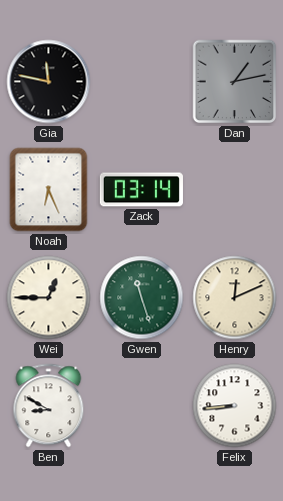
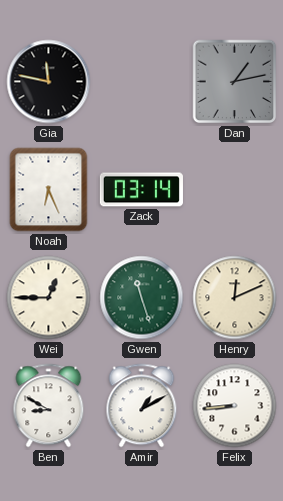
Amir: none -> 1:10
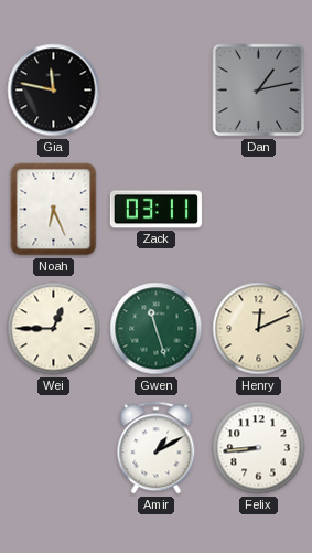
Zack: 03:14 -> 03:11
Ben: 8:50 -> none
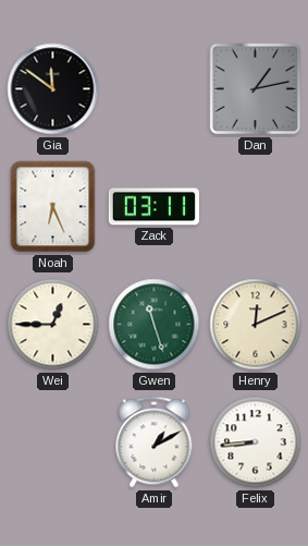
Gia: 11:47 -> 11:51
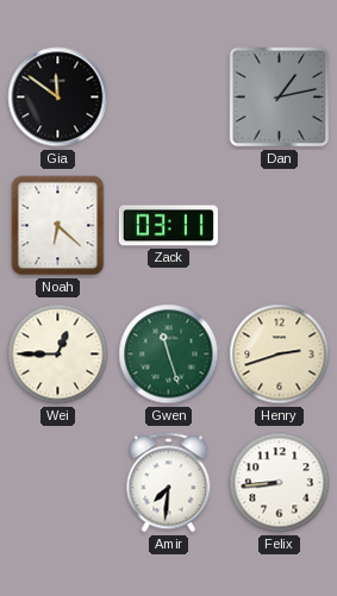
Noah: 6:26 -> 6:22
Henry: 12:11 -> 2:42
Amir: 1:10 -> 7:31
